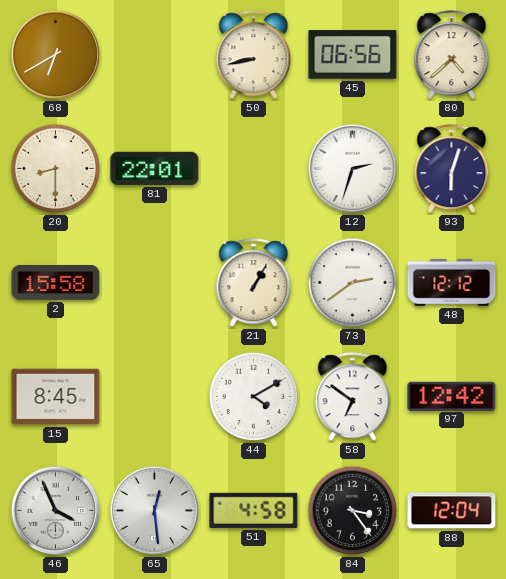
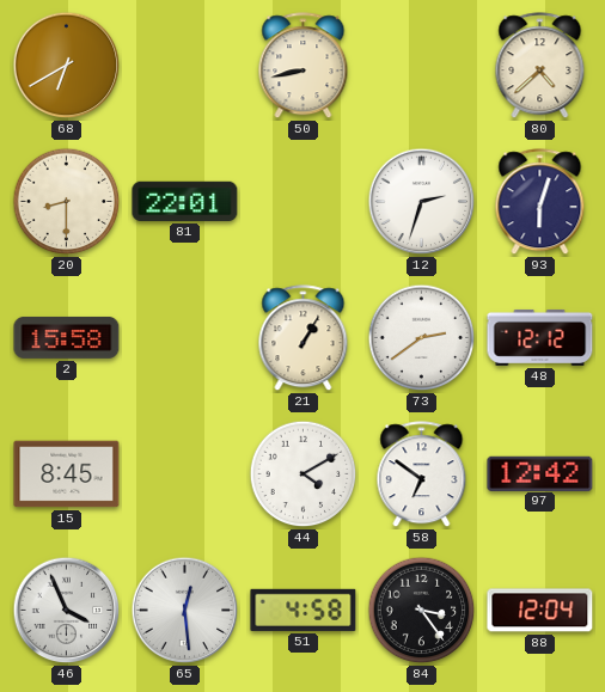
45: 06:56 -> none
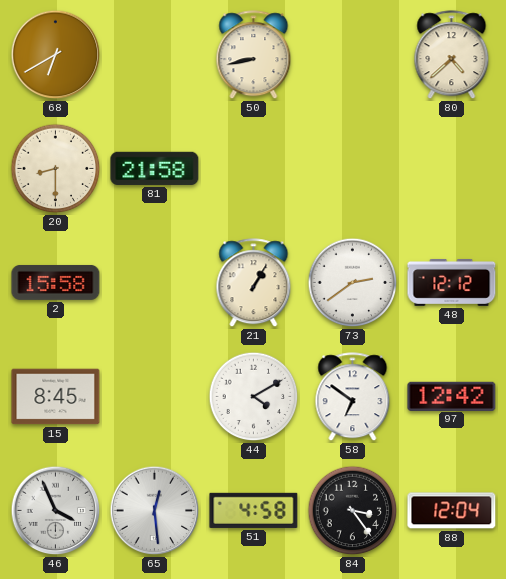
81: 22:01 -> 21:58
12: 2:33 -> none
93: 6:03 -> none
